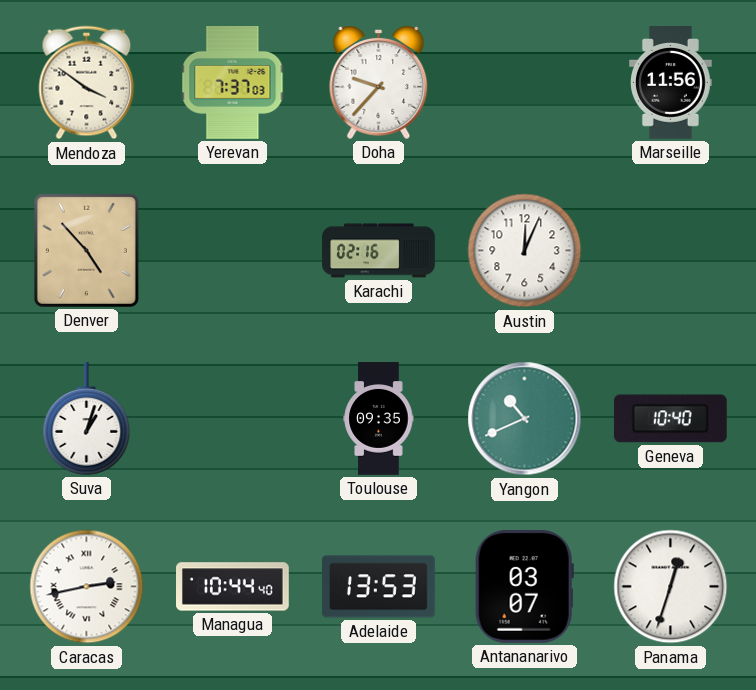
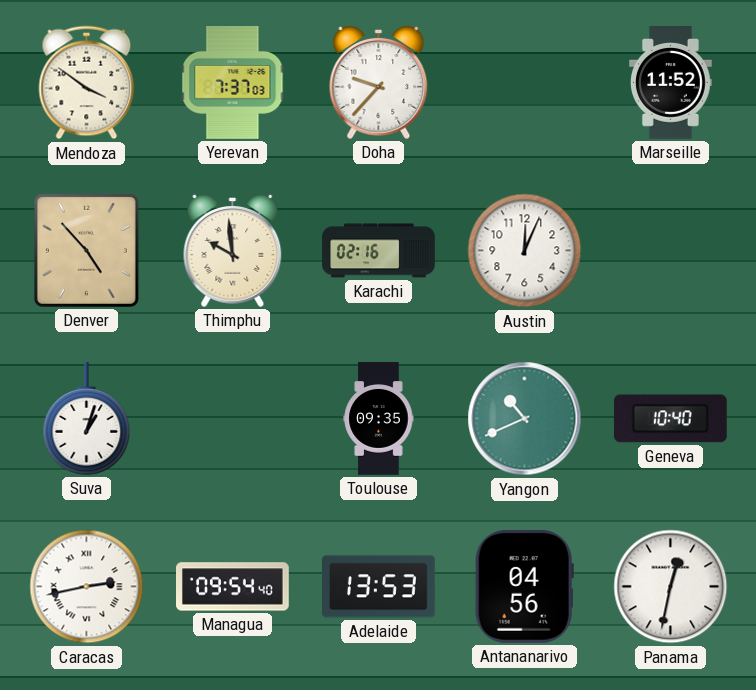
Marseille: 11:56 -> 11:52
Thimphu: none -> 9:59
Managua: 10:44 -> 09:54
Antananarivo: 03:07 -> 04:56
Panama: 12:33 -> 12:32
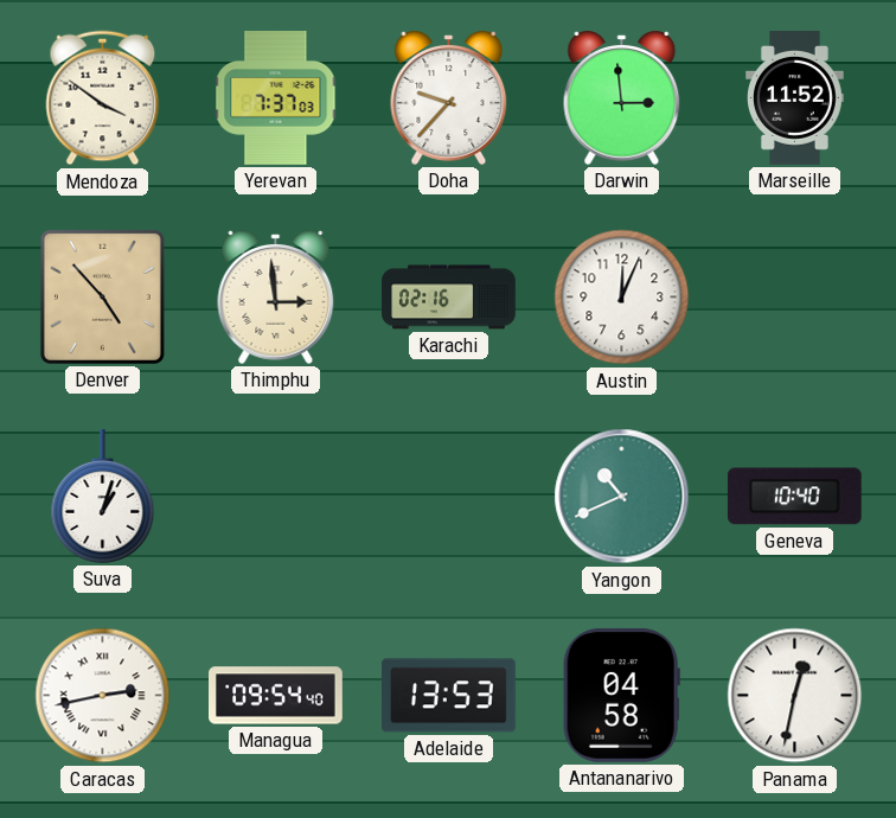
Darwin: none -> 2:59
Thimphu: 9:59 -> 2:59
Toulouse: 09:35 -> none
Antananarivo: 04:56 -> 04:58
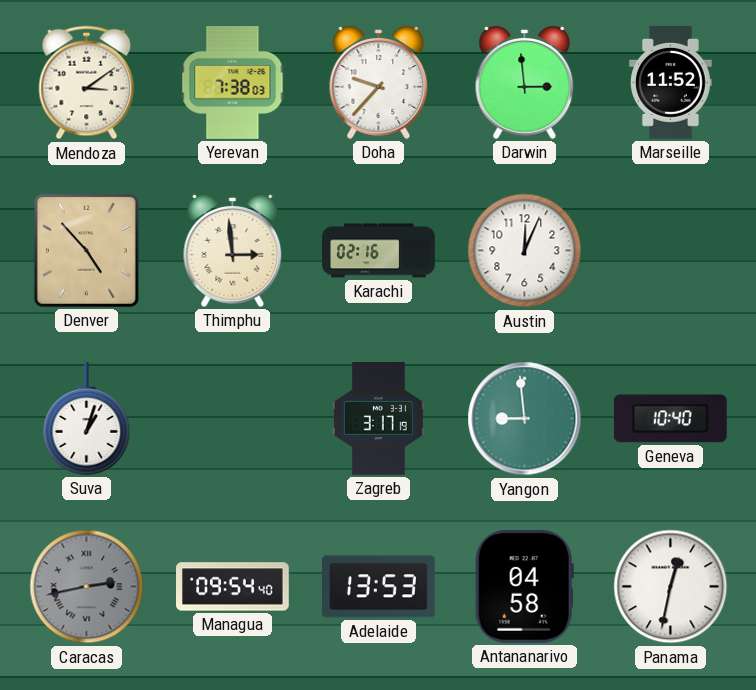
Mendoza: 3:51 -> 3:09
Yerevan: 7:37 -> 7:38
Zagreb: none -> 3:17
Yangon: 10:41 -> 8:59
Caracas dial: white -> grey
